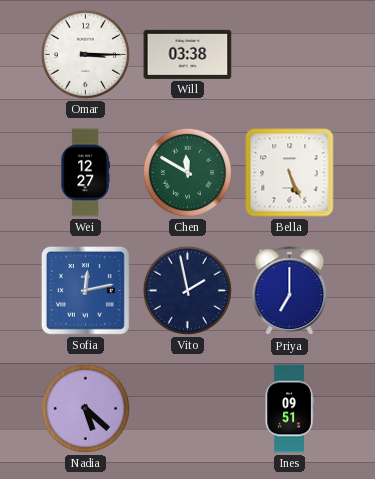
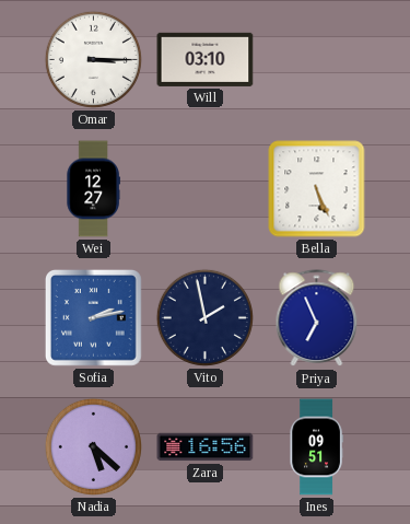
Will: 03:38 -> 03:10
Chen: 11:50 -> none
Sofia: 12:13 -> 2:13
Priya: 7:00 -> 6:56
Zara: none -> 16:56
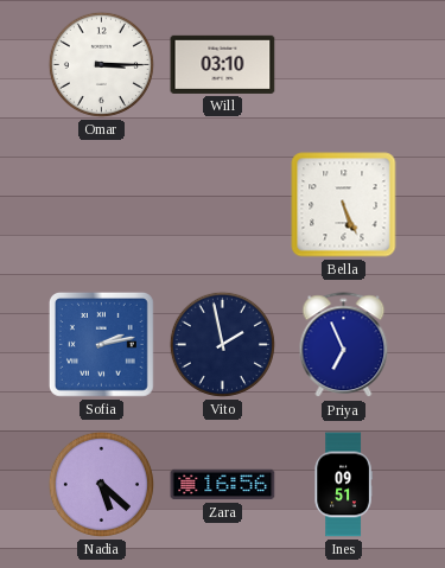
Wei: 12:27 -> none
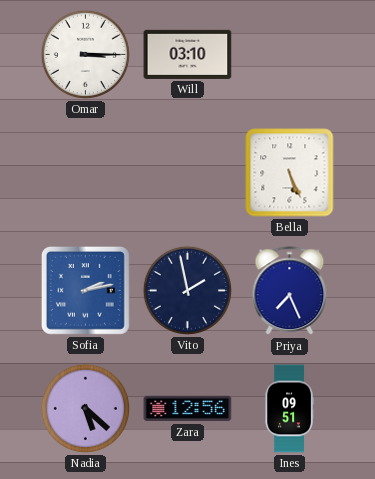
Priya: 6:56 -> 7:26
Zara: 16:56 -> 12:56
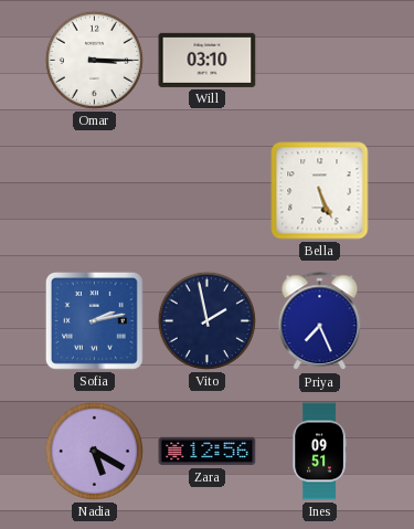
Nadia: 5:22 -> 5:20
